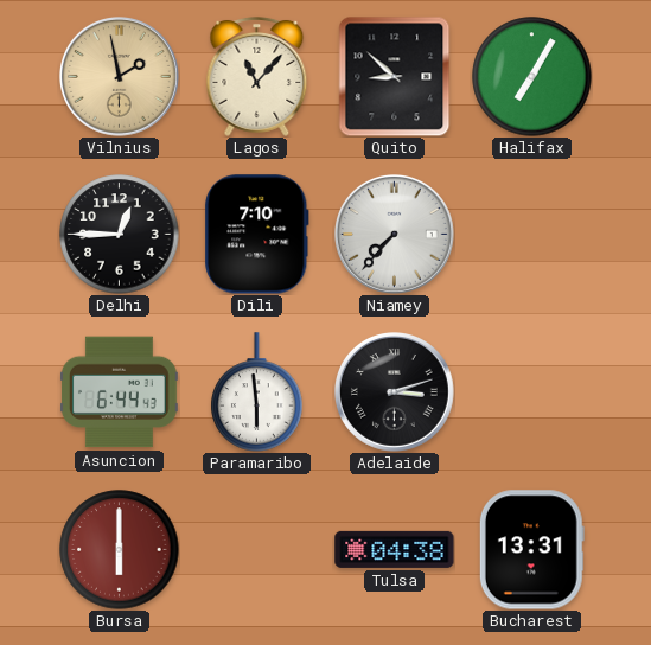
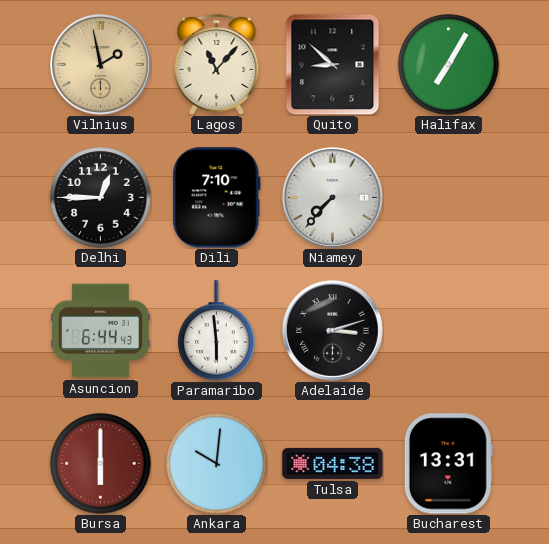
Ankara: none -> 10:01
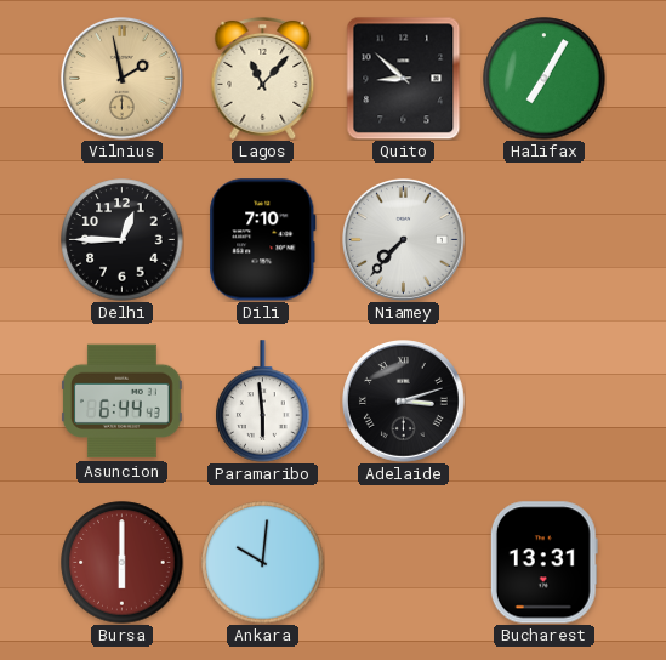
Tulsa: 04:38 -> none
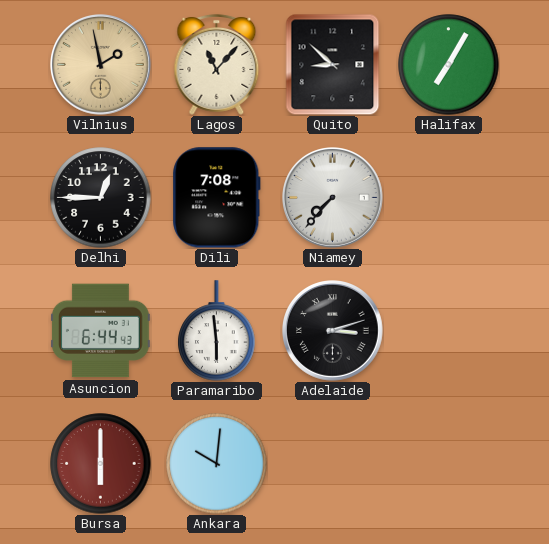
Dili: 7:10 -> 7:08
Bucharest: 13:31 -> none
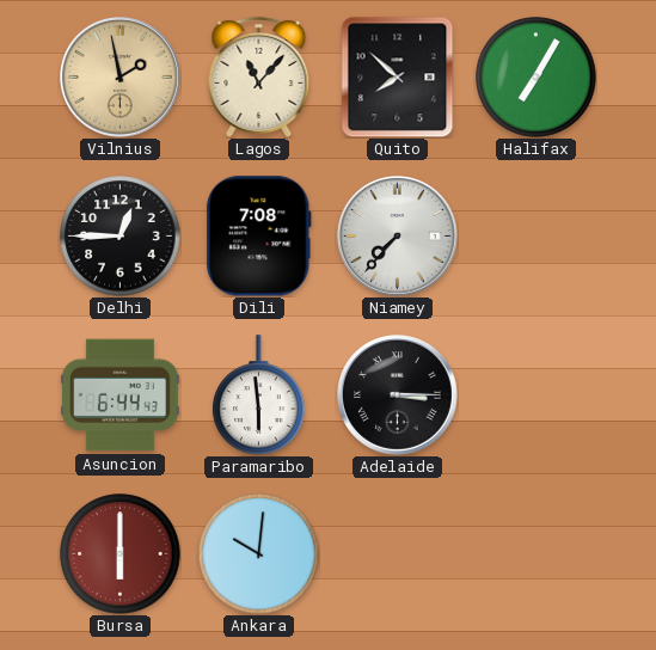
Quito: 8:52 -> 7:52
Adelaide: 3:12 -> 3:15
